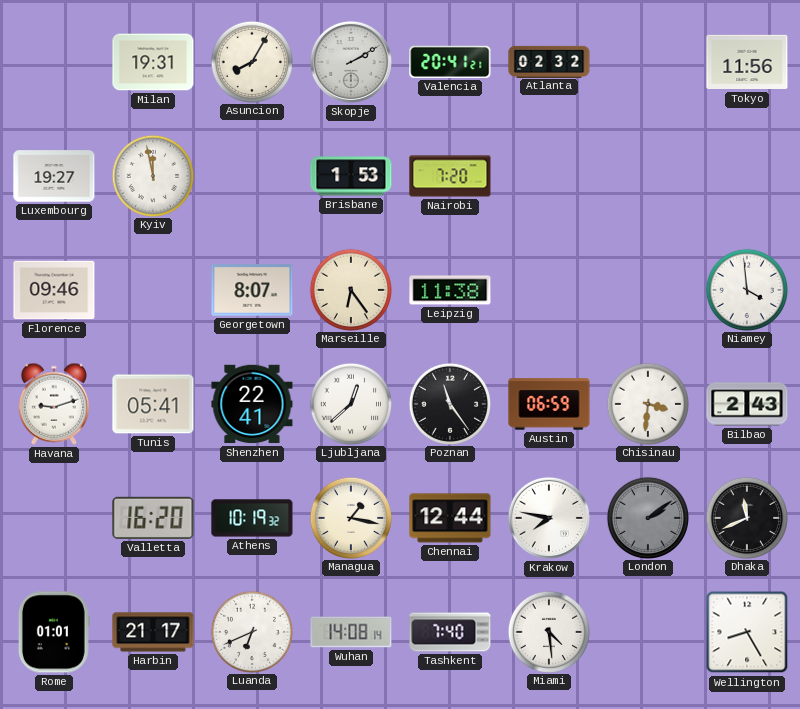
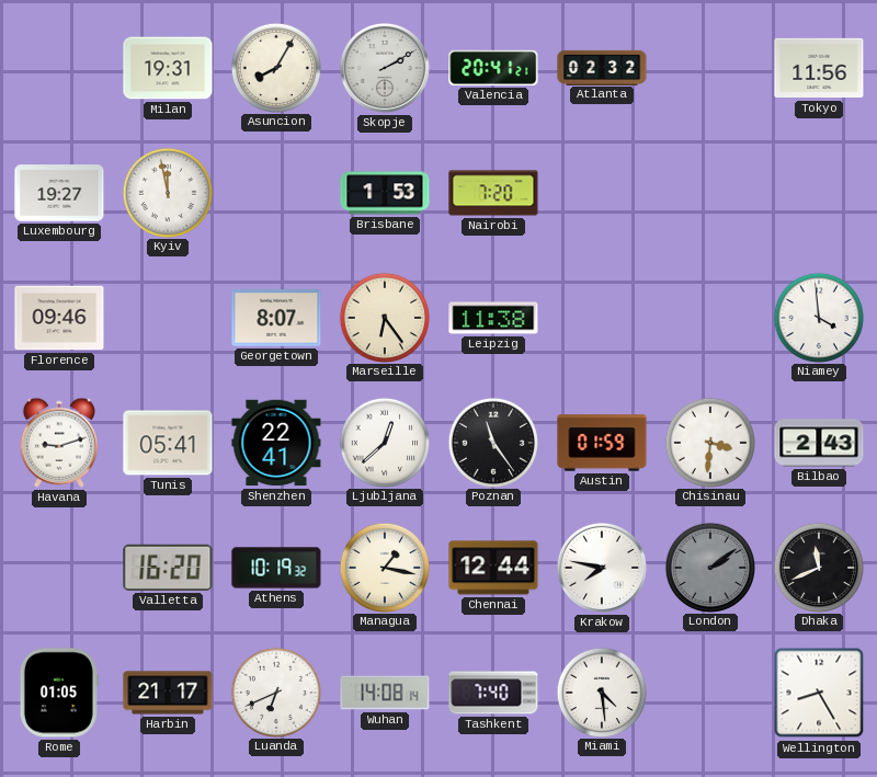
Austin: 06:59 -> 01:59
Rome: 01:01 -> 01:05
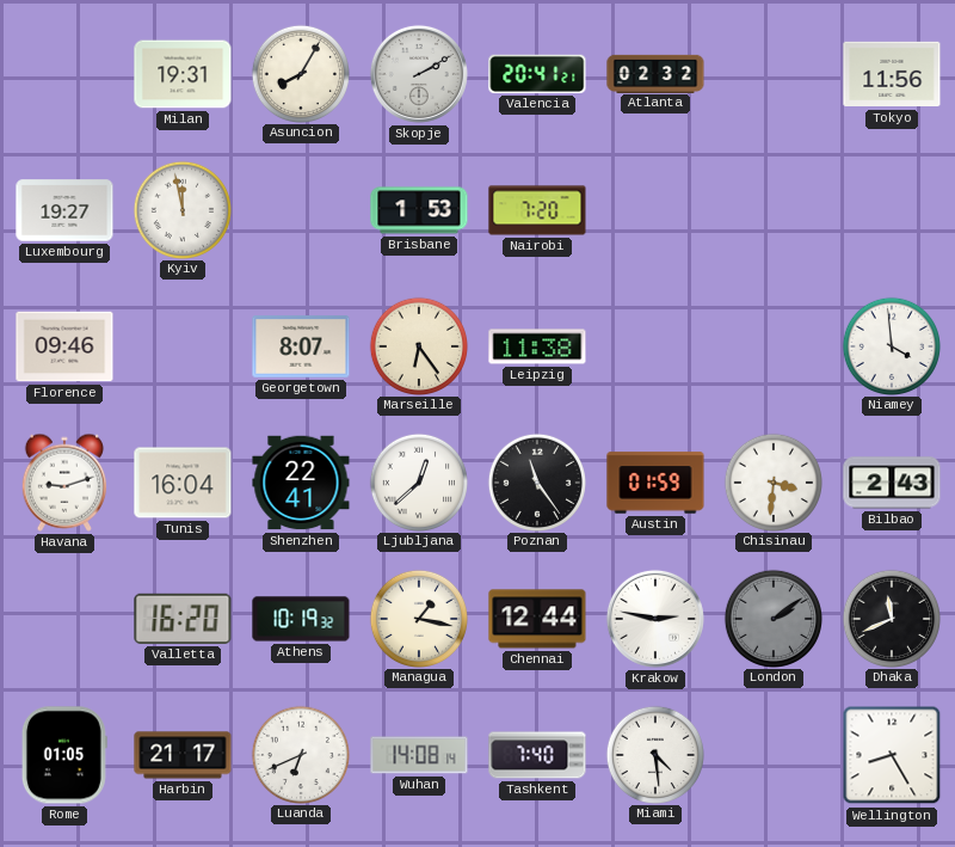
Tunis: 05:41 -> 16:04
Krakow: 7:47 -> 2:47
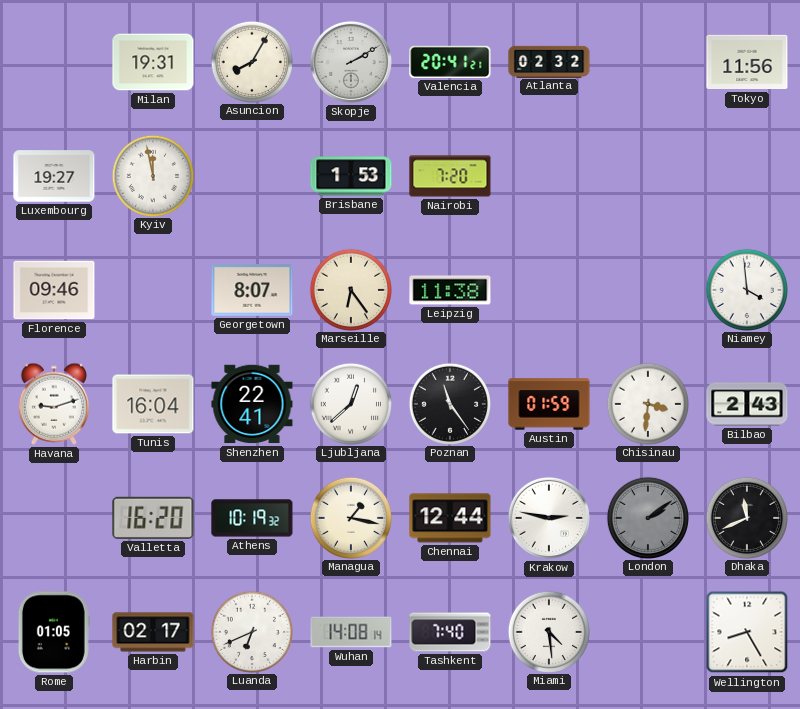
Harbin: 21:17 -> 02:17
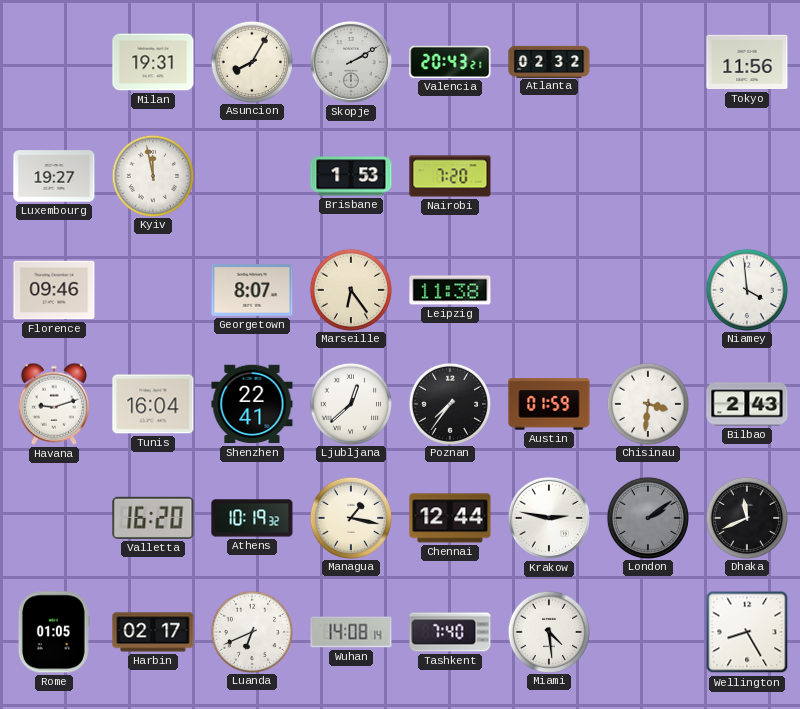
Valencia: 20:41 -> 20:43
Poznan: 11:24 -> 7:36
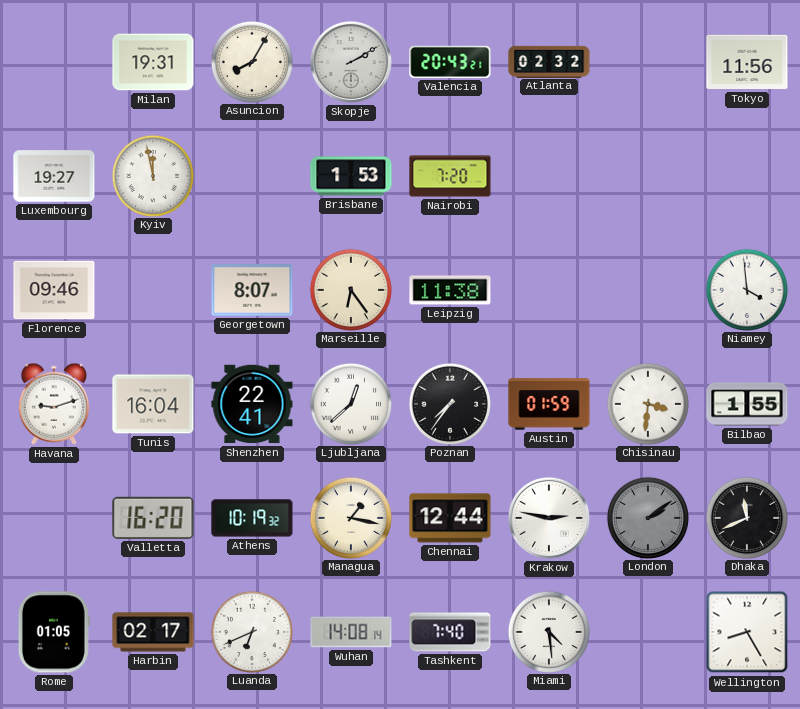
Bilbao: 2:43 -> 1:55
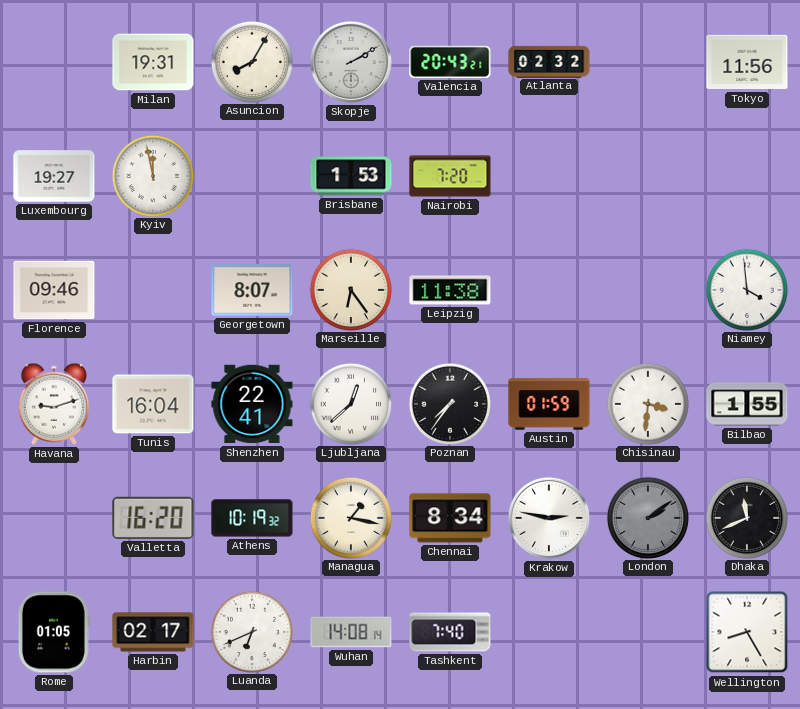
Chennai: 12:44 -> 8:34
Miami: 4:29 -> none
